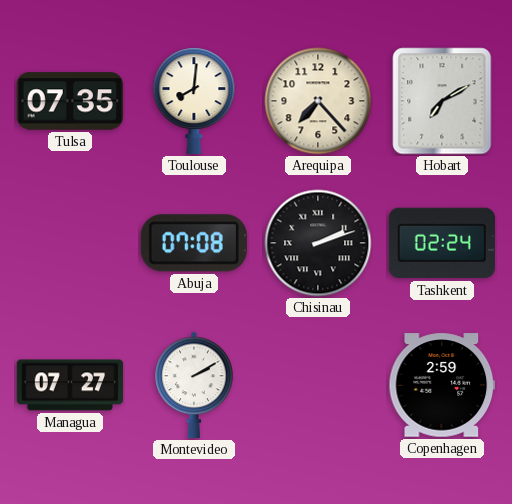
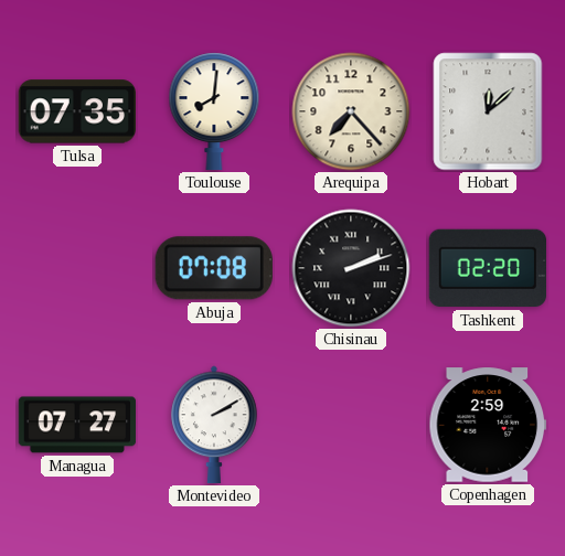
Hobart: 7:10 -> 12:08
Tashkent: 02:24 -> 02:20
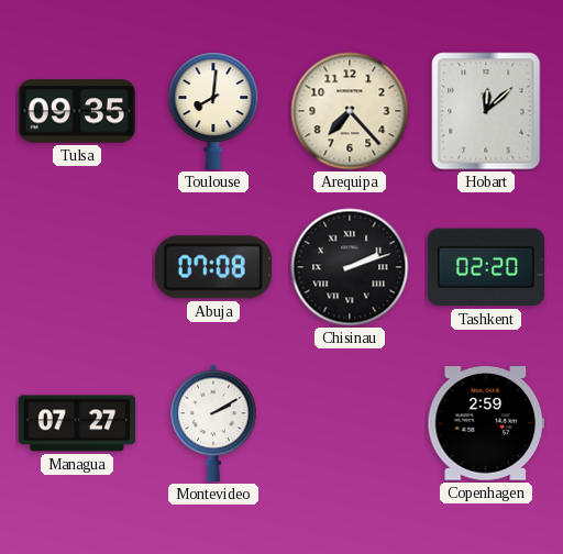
Tulsa: 07:35 -> 09:35
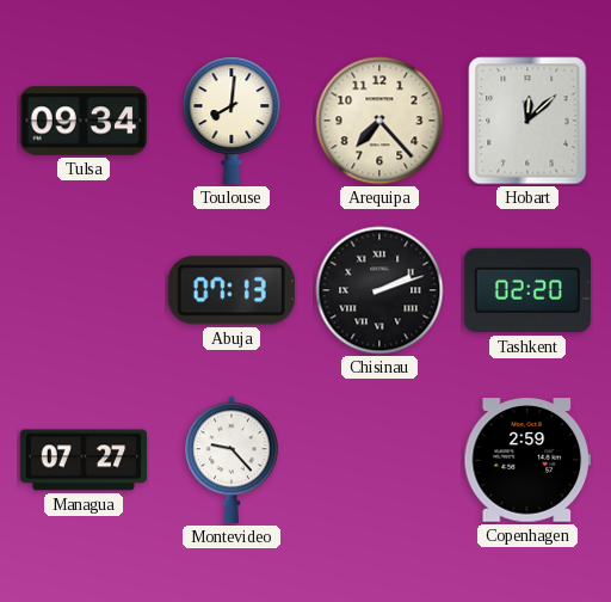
Tulsa: 09:35 -> 09:34
Abuja: 07:08 -> 07:13
Montevideo: 2:10 -> 9:23
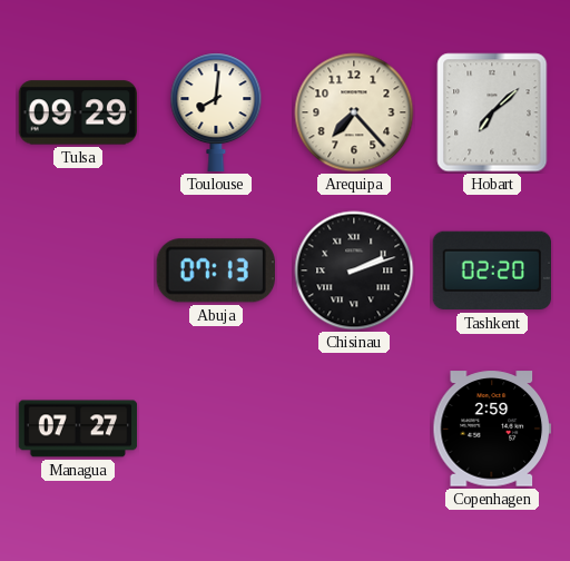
Tulsa: 09:34 -> 09:29
Hobart: 12:08 -> 7:08
Montevideo: 9:23 -> none
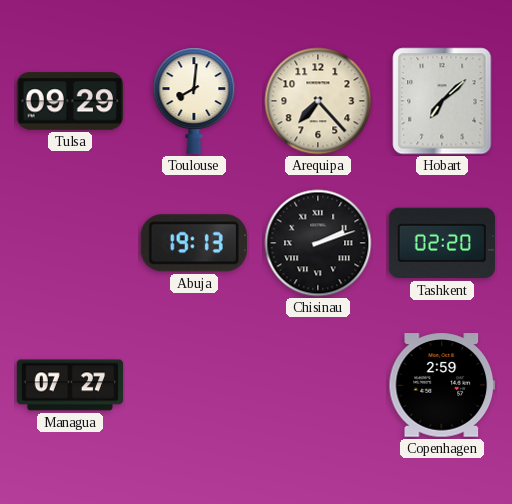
Abuja: 07:13 -> 19:13
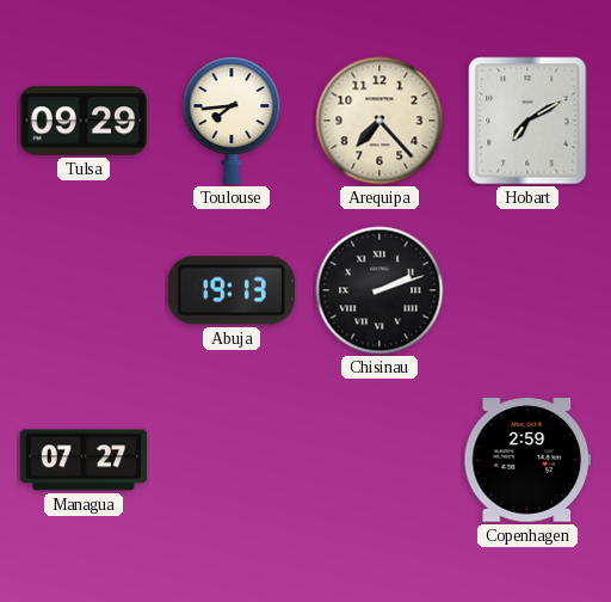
Toulouse: 8:01 -> 7:44
Hobart: 7:08 -> 7:10
Tashkent: 02:20 -> none
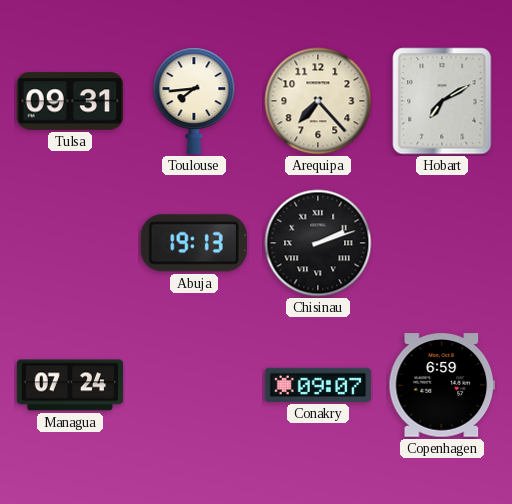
Tulsa: 09:29 -> 09:31
Managua: 07:27 -> 07:24
Conakry: none -> 09:07
Copenhagen: 2:59 -> 6:59
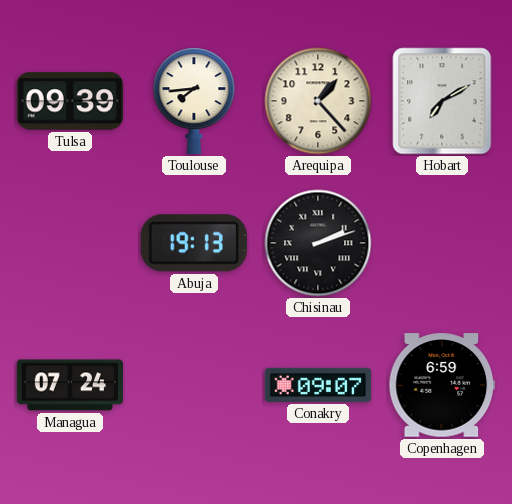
Tulsa: 09:31 -> 09:39
Arequipa: 7:23 -> 1:23
